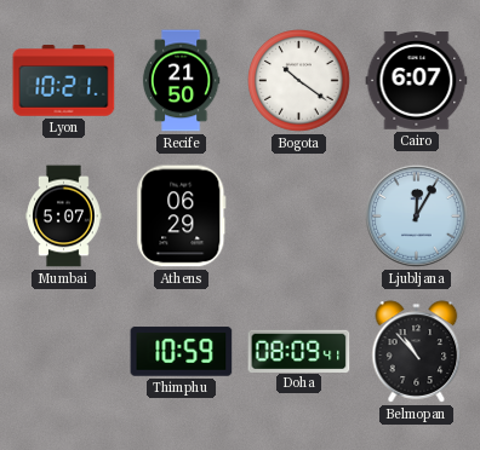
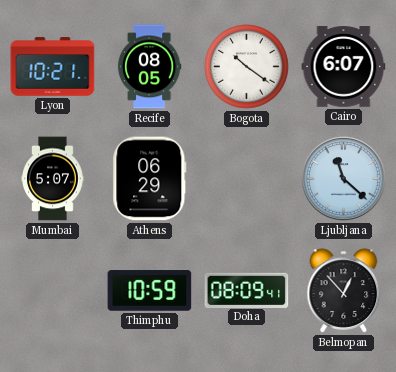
Recife: 21:50 -> 08:05
Ljubljana: 12:05 -> 11:22
Belmopan: 10:53 -> 12:53
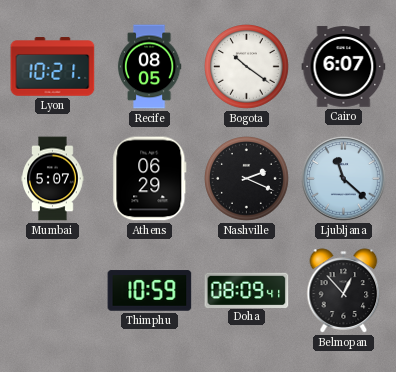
Nashville: none -> 2:19
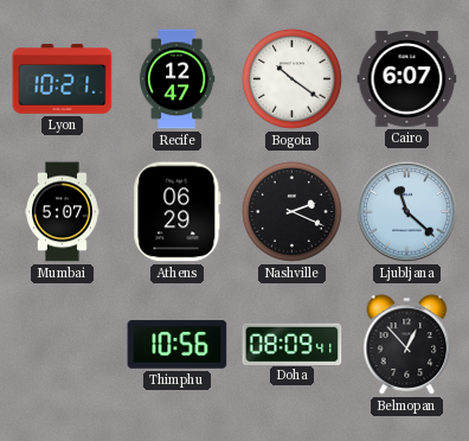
Recife: 08:05 -> 12:47
Thimphu: 10:59 -> 10:56
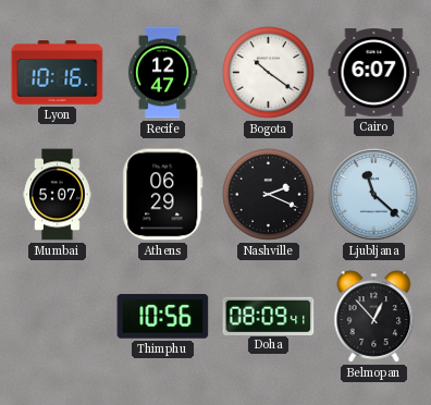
Lyon: 10:21 -> 10:16
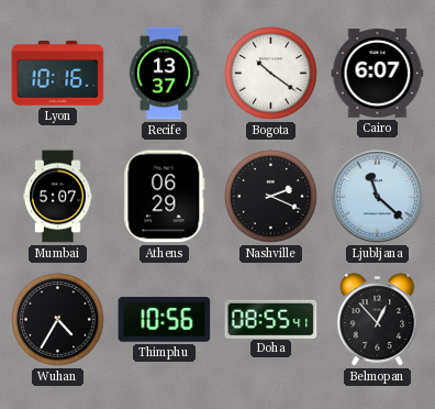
Recife: 12:47 -> 13:37
Wuhan: none -> 4:35
Doha: 08:09 -> 08:55
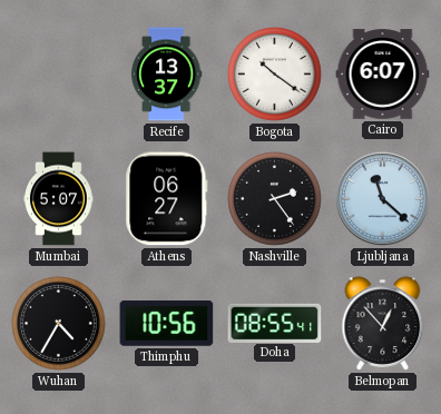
Lyon: 10:16 -> none
Athens: 06:29 -> 06:27
Nashville: 2:19 -> 2:24
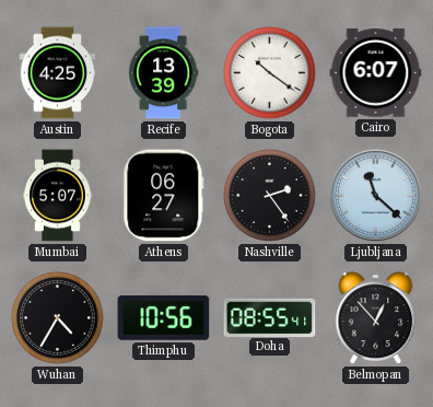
Austin: none -> 4:25
Recife: 13:37 -> 13:39
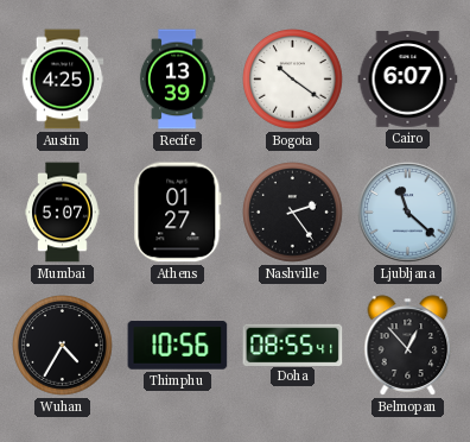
Athens: 06:27 -> 01:27
